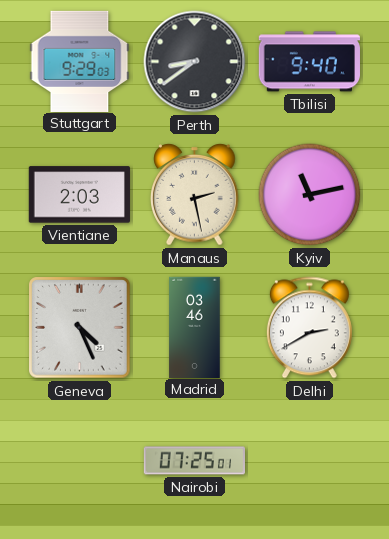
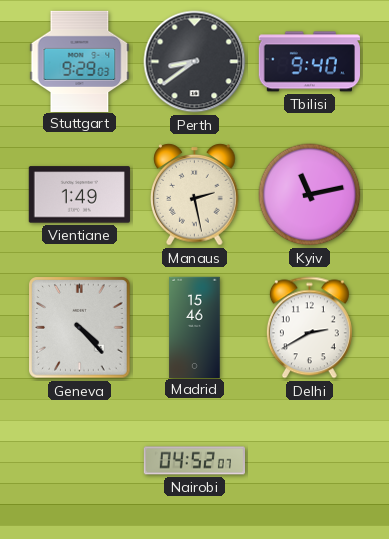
Vientiane: 2:03 -> 1:49
Geneva: 4:26 -> 4:23
Madrid: 03:46 -> 15:46
Nairobi: 07:25 -> 04:52
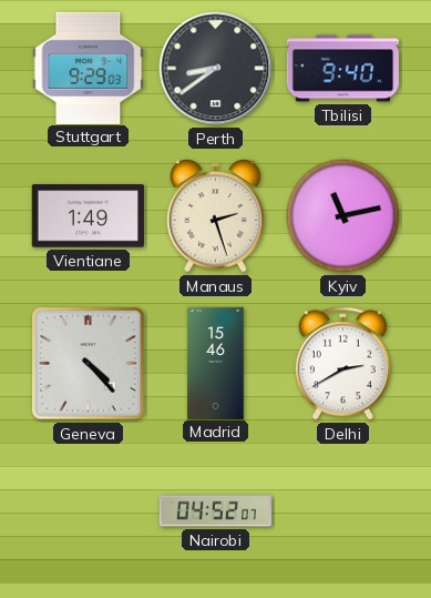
Manaus: 2:28 -> 2:27
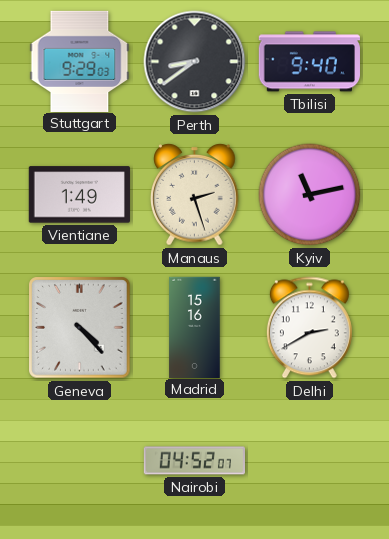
Madrid: 15:46 -> 15:16
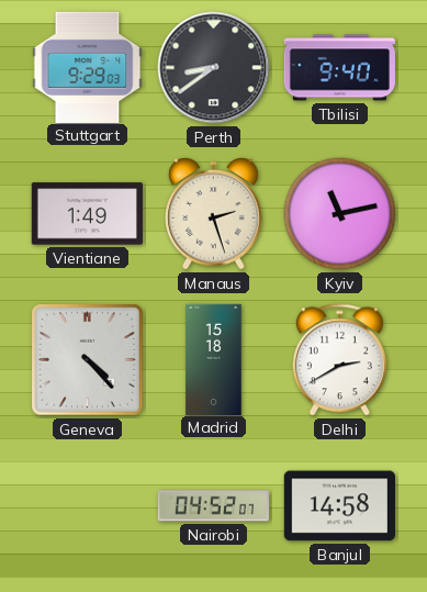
Madrid: 15:16 -> 15:18
Banjul: none -> 14:58
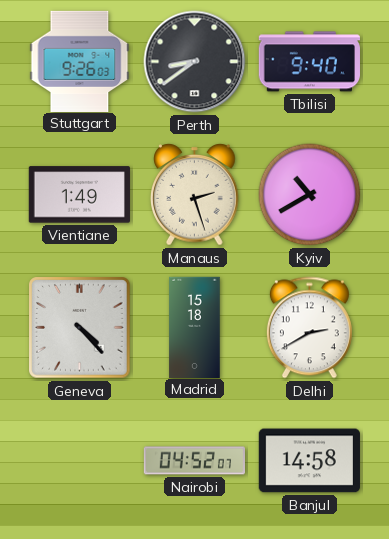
Stuttgart: 9:29 -> 9:26
Kyiv: 11:13 -> 10:40
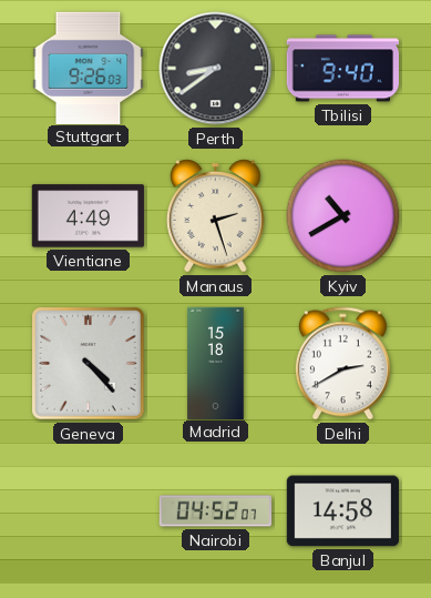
Vientiane: 1:49 -> 4:49
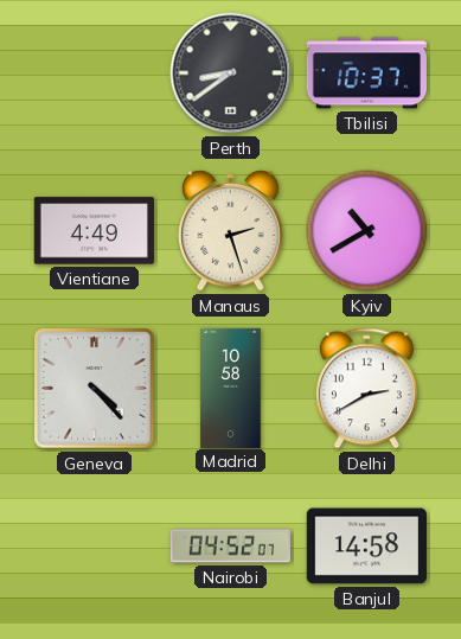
Stuttgart: 9:26 -> none
Tbilisi: 9:40 -> 10:37
Madrid: 15:18 -> 10:58
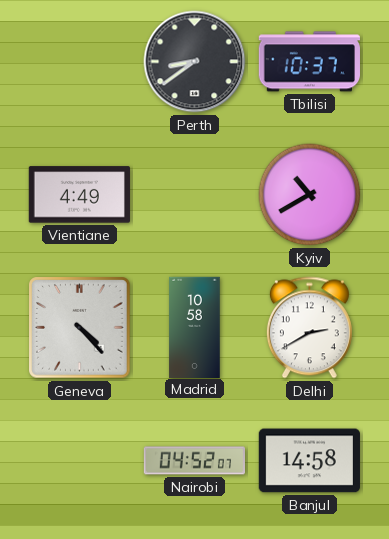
Manaus: 2:27 -> none
